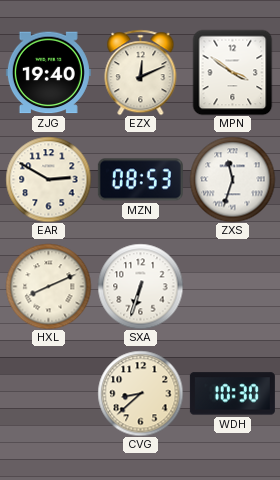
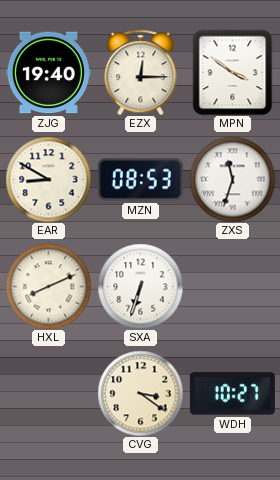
EZX: 12:11 -> 12:15
EAR: 2:50 -> 8:50
CVG: 8:38 -> 3:21
WDH: 10:30 -> 10:27
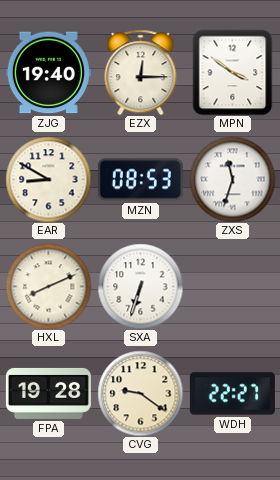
FPA: none -> 19:28
CVG: 3:21 -> 9:21
WDH: 10:27 -> 22:27
